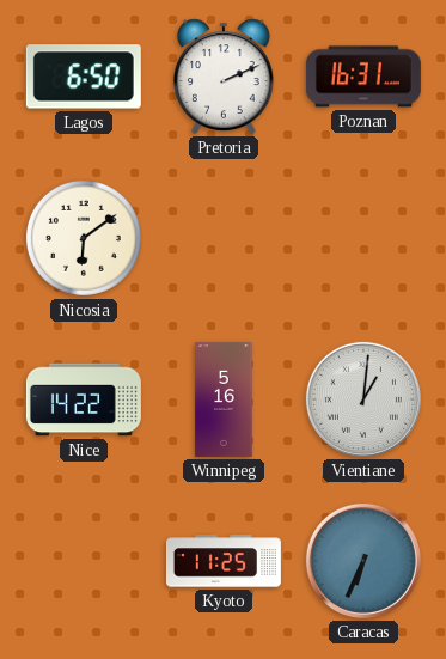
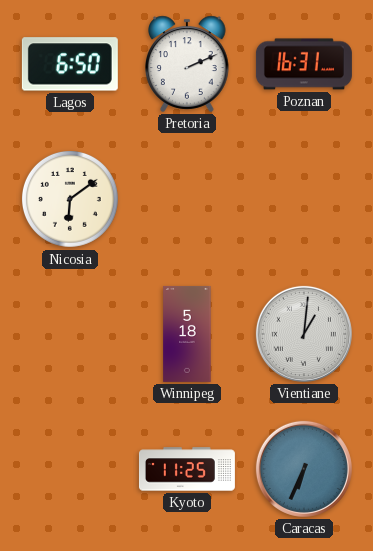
Nice: 14:22 -> none
Winnipeg: 5:16 -> 5:18
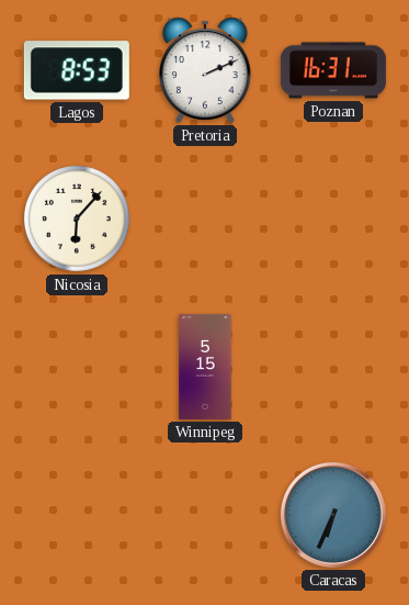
Lagos: 6:50 -> 8:53
Nicosia: 6:09 -> 6:07
Winnipeg: 5:18 -> 5:15
Vientiane: 1:01 -> none
Kyoto: 11:25 -> none
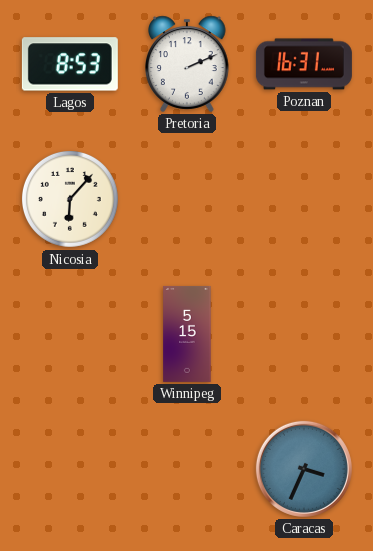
Caracas: 6:34 -> 3:34
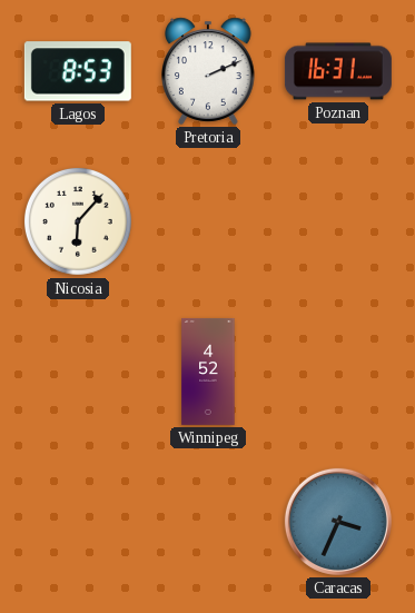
Winnipeg: 5:15 -> 4:52
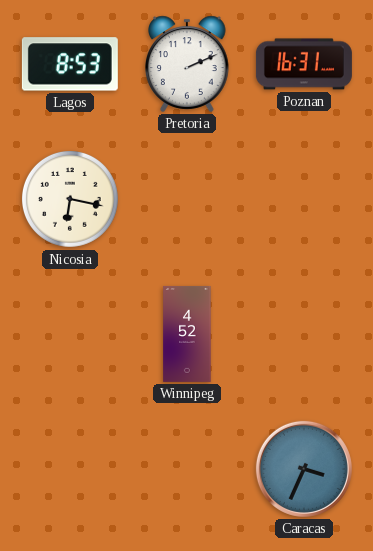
Nicosia: 6:07 -> 6:17
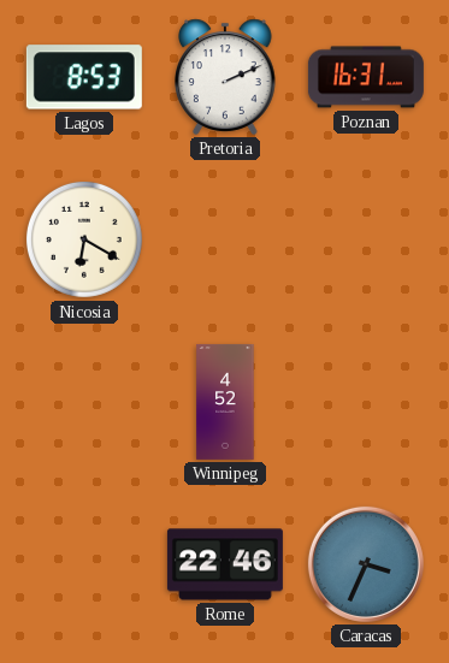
Nicosia: 6:17 -> 6:20
Rome: none -> 22:46
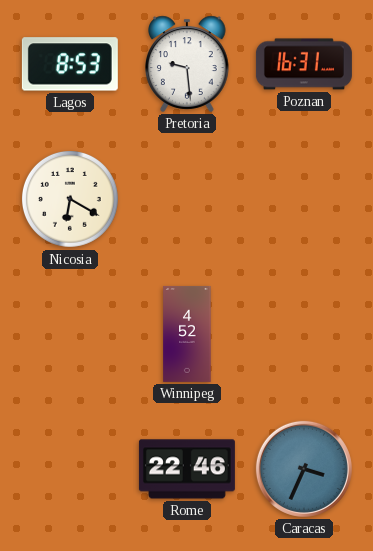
Pretoria: 2:11 -> 9:29
